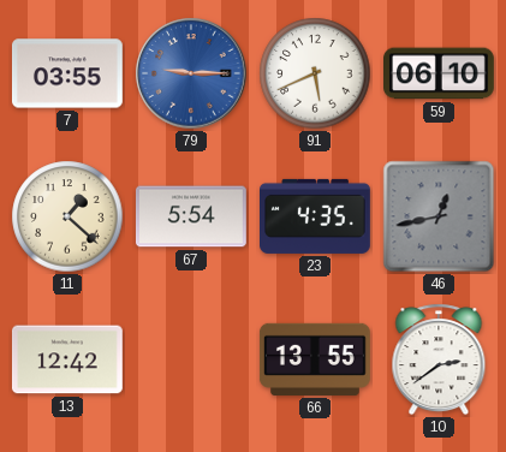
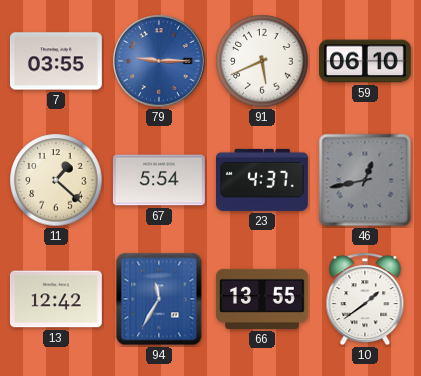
23: 4:35 -> 4:37
94: none -> 11:35
10: 2:39 -> 1:39
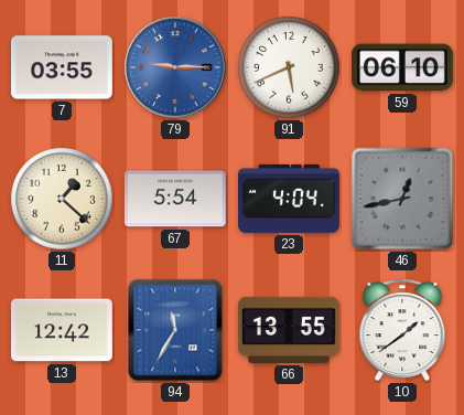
23: 4:37 -> 4:04
